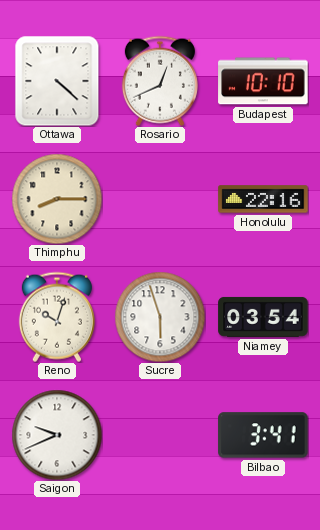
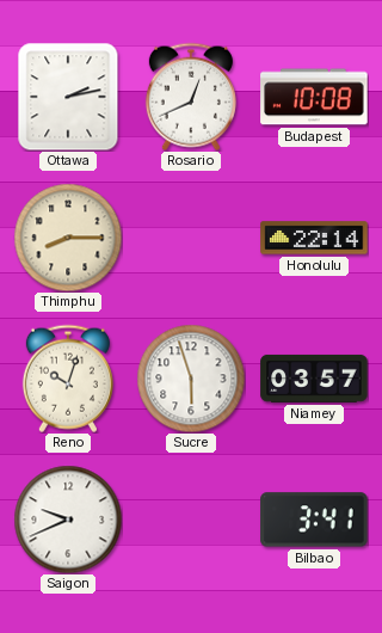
Ottawa: 4:22 -> 2:13
Budapest: 10:10 -> 10:08
Honolulu: 22:16 -> 22:14
Niamey: 03:54 -> 03:57
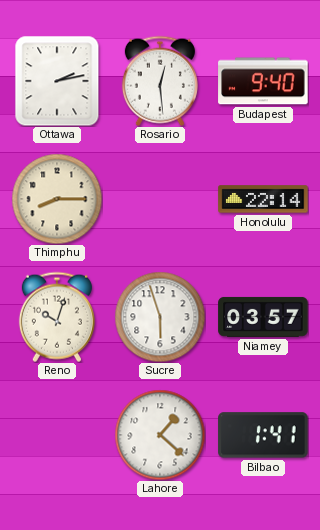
Rosario: 12:41 -> 12:29
Budapest: 10:08 -> 9:40
Saigon: 9:41 -> none
Lahore: none -> 1:22
Bilbao: 3:41 -> 1:41
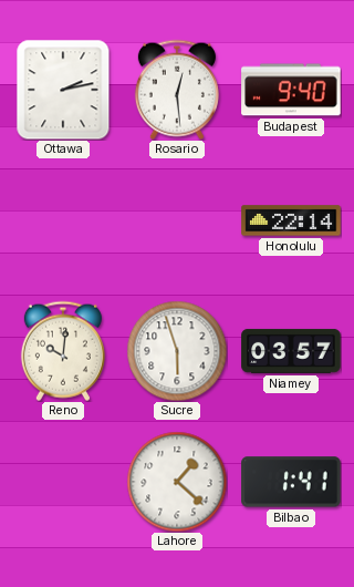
Thimphu: 8:15 -> none
Reno: 10:03 -> 10:01
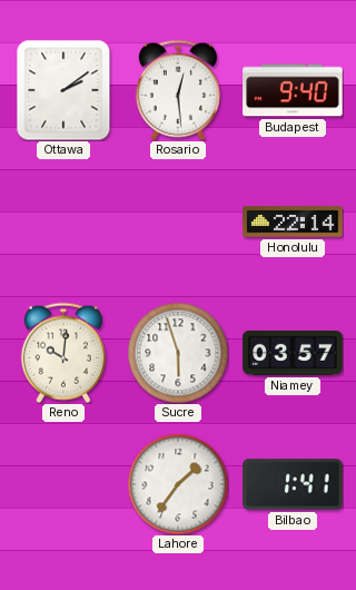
Ottawa: 2:13 -> 2:09
Lahore: 1:22 -> 1:36
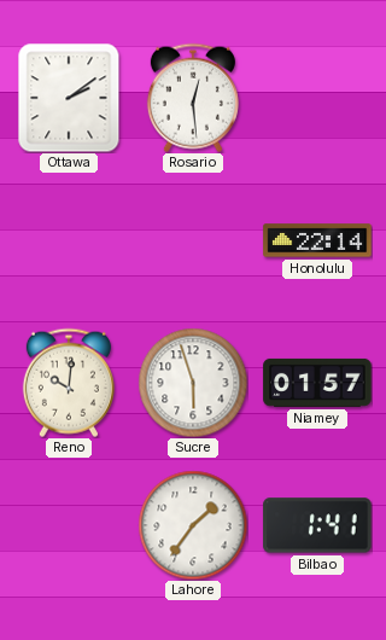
Budapest: 9:40 -> none
Niamey: 03:57 -> 01:57
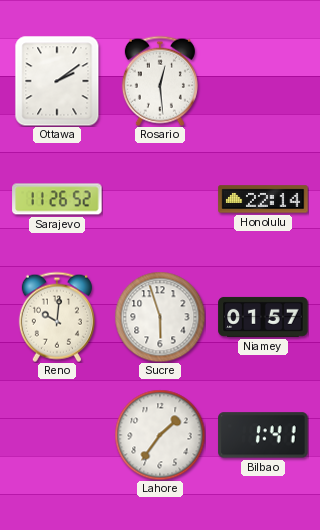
Sarajevo: none -> 11:26
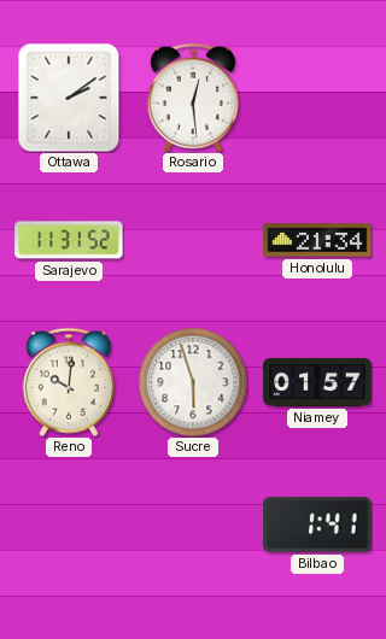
Sarajevo: 11:26 -> 11:31
Honolulu: 22:14 -> 21:34
Lahore: 1:36 -> none
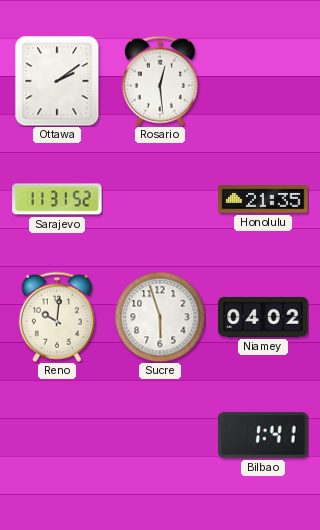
Honolulu: 21:34 -> 21:35
Niamey: 01:57 -> 04:02
